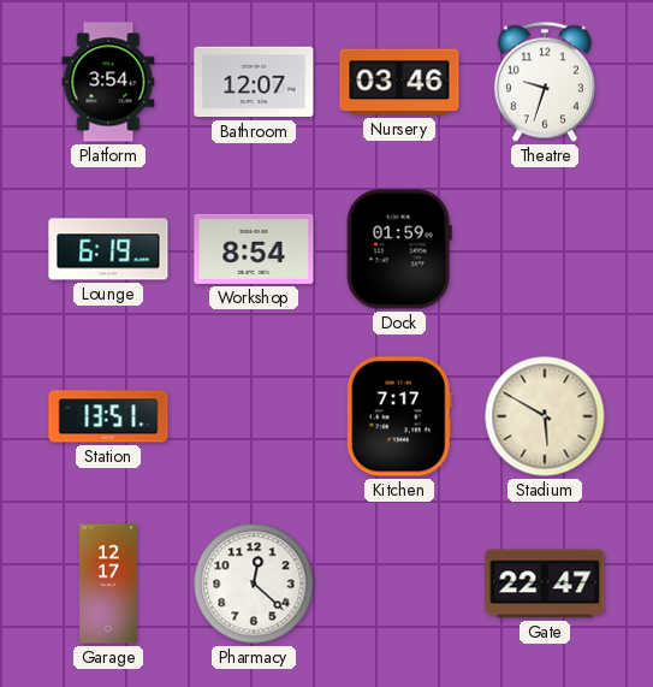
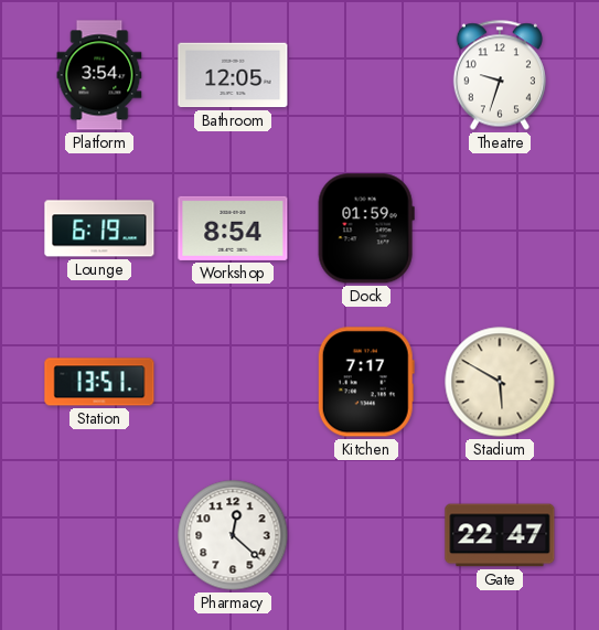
Bathroom: 12:07 -> 12:05
Nursery: 03:46 -> none
Garage: 12:17 -> none
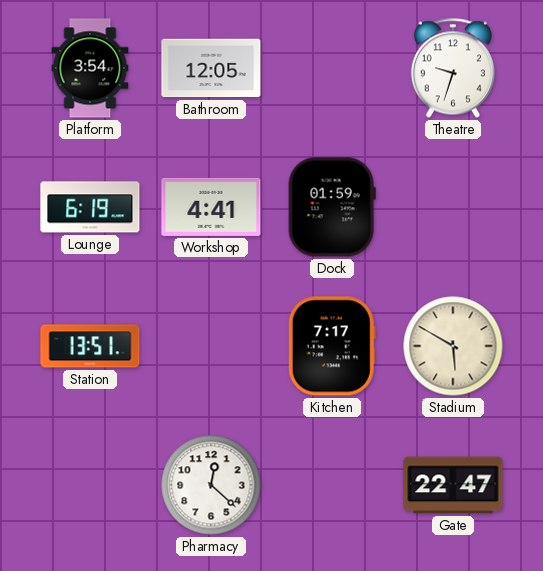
Workshop: 8:54 -> 4:41
